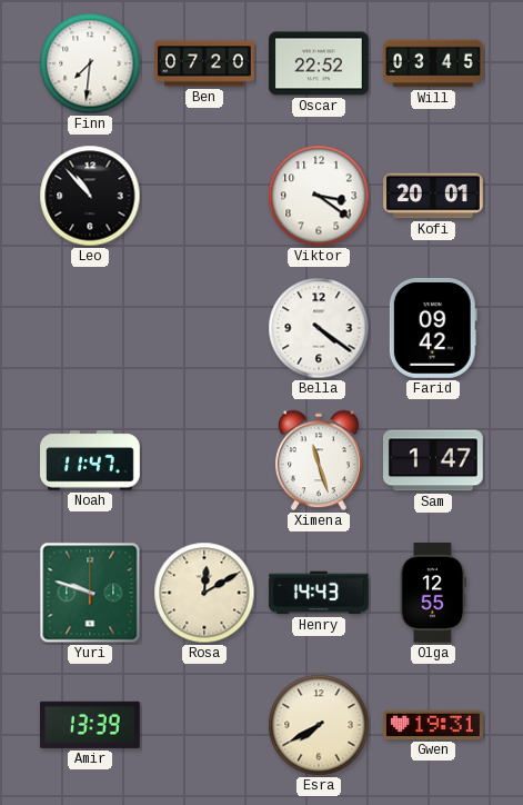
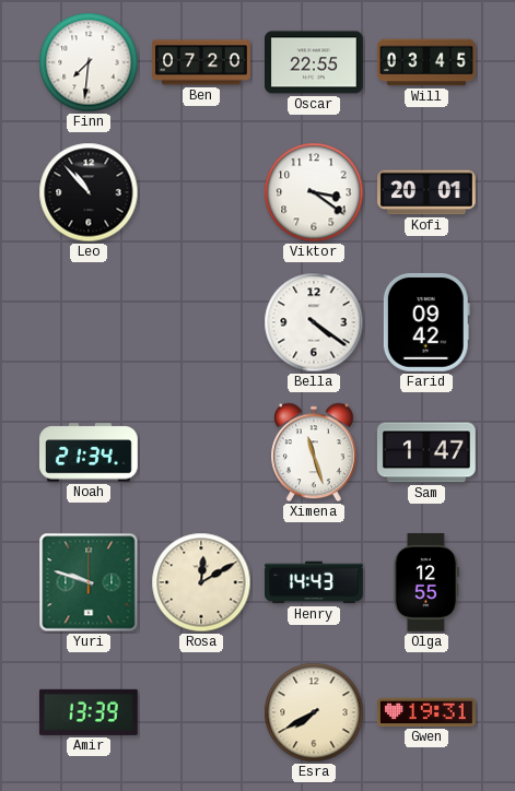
Oscar: 22:52 -> 22:55
Noah: 11:47 -> 21:34
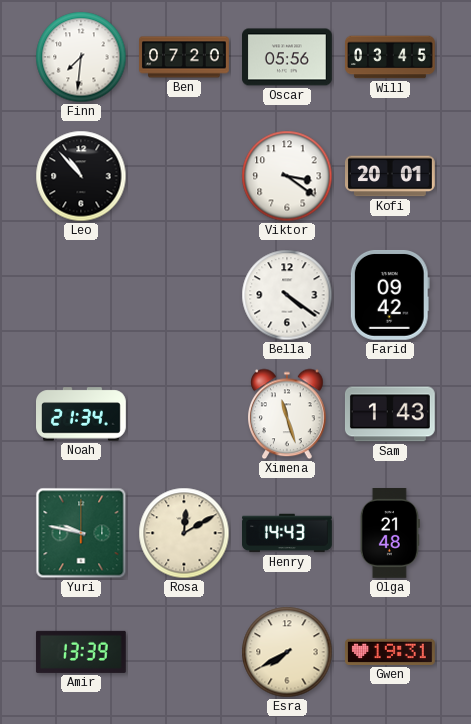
Oscar: 22:55 -> 05:56
Sam: 1:47 -> 1:43
Yuri: 9:48 -> 9:47
Olga: 12:55 -> 21:48
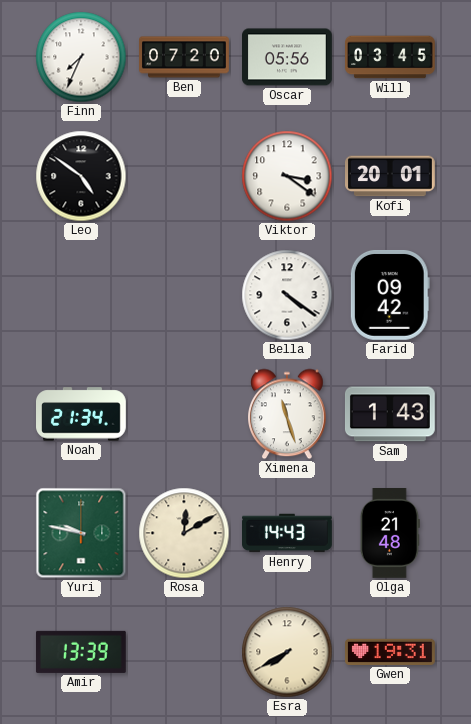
Finn: 7:31 -> 7:34
Leo: 10:53 -> 4:51
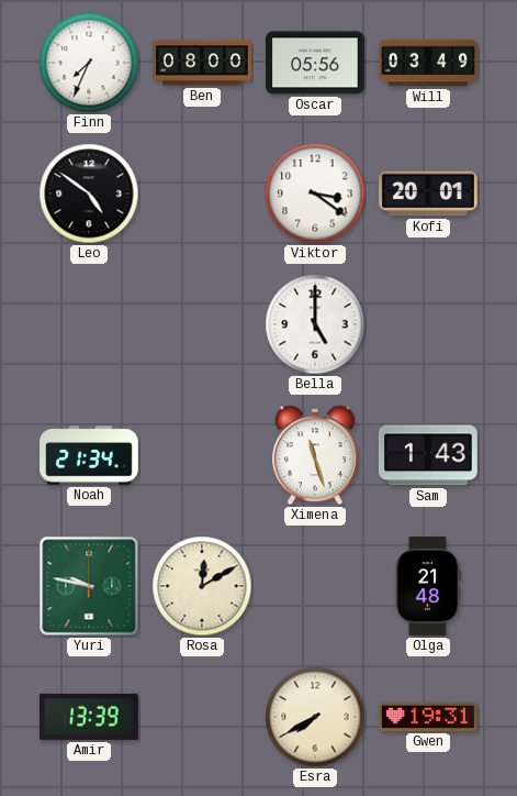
Ben: 07:20 -> 08:00
Will: 03:45 -> 03:49
Bella: 4:21 -> 5:00
Farid: 09:42 -> none
Henry: 14:43 -> none
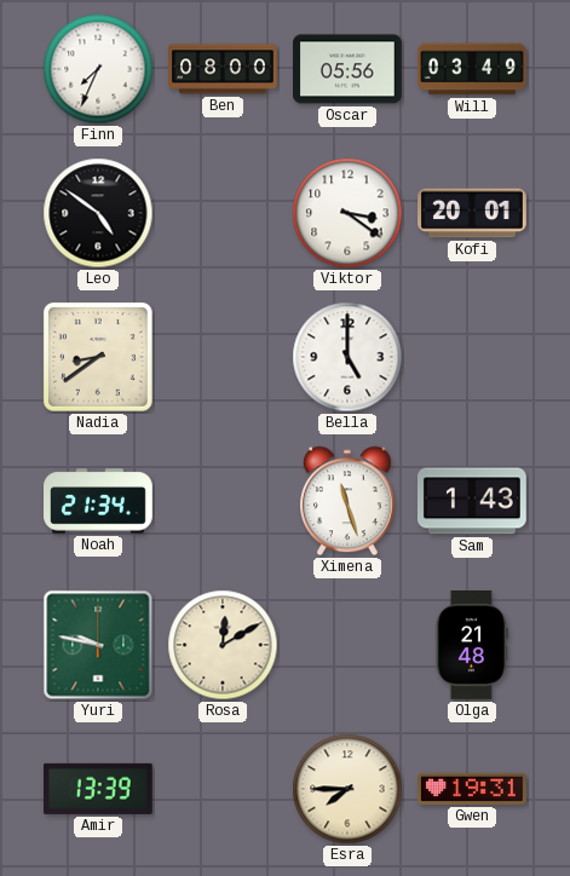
Nadia: none -> 8:39
Esra: 7:40 -> 7:45
